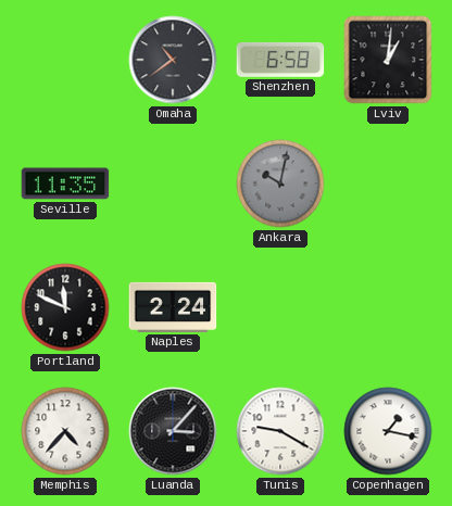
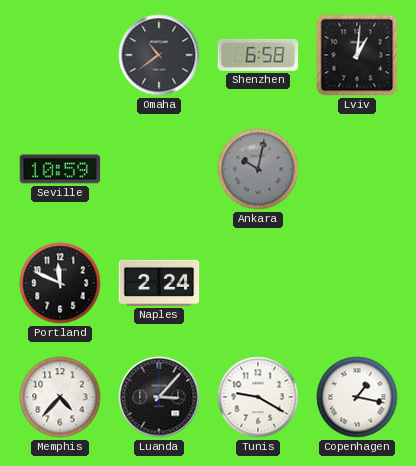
Seville: 11:35 -> 10:59
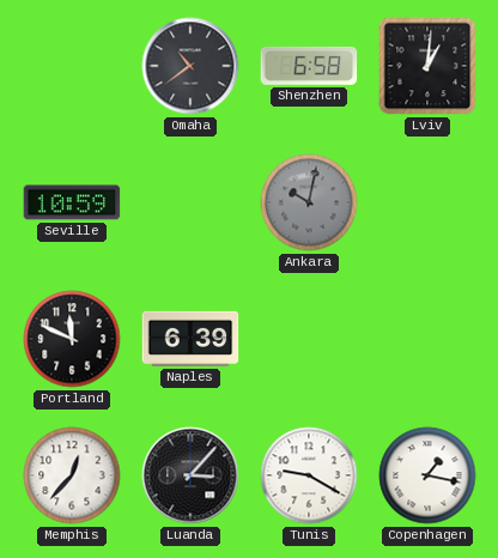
Naples: 2:24 -> 6:39
Memphis: 4:37 -> 12:37
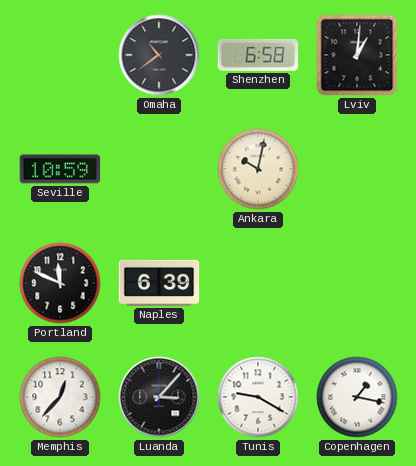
Ankara dial: grey -> cream
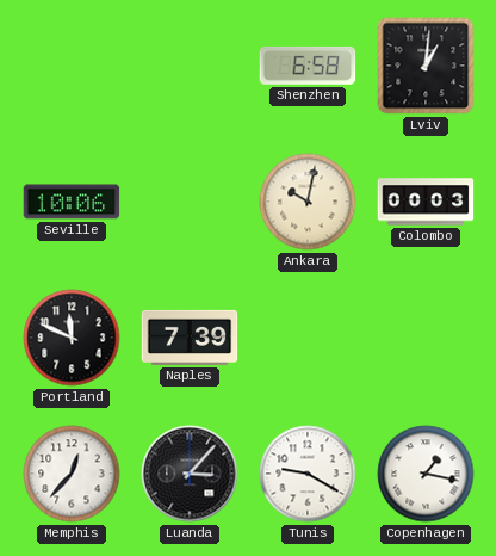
Omaha: 10:39 -> none
Seville: 10:59 -> 10:06
Colombo: none -> 00:03
Naples: 6:39 -> 7:39
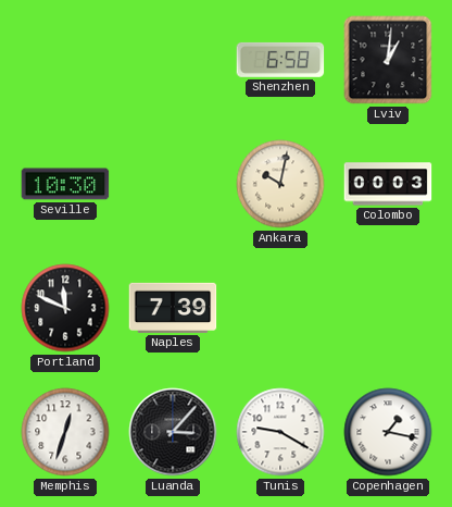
Seville: 10:06 -> 10:30
Memphis: 12:37 -> 12:33
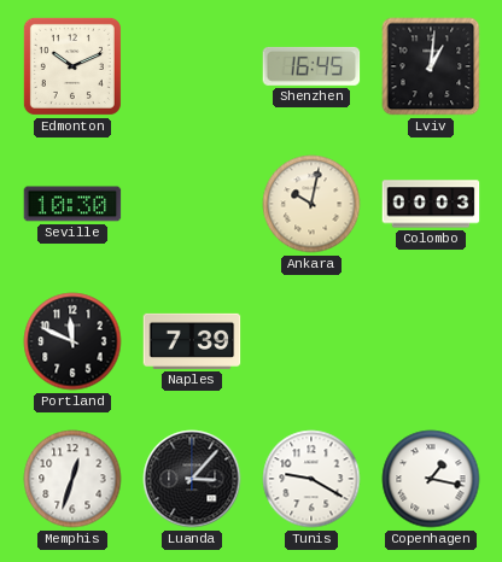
Edmonton: none -> 10:11
Shenzhen: 6:58 -> 16:45
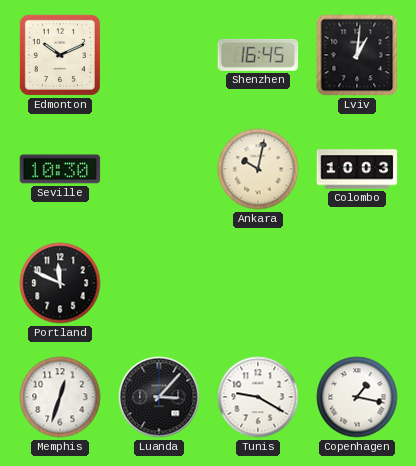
Colombo: 00:03 -> 10:03
Naples: 7:39 -> none
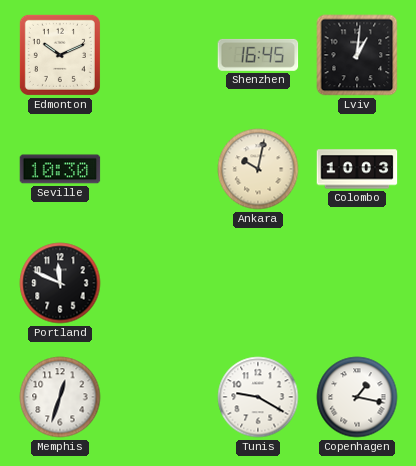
Luanda: 3:07 -> none
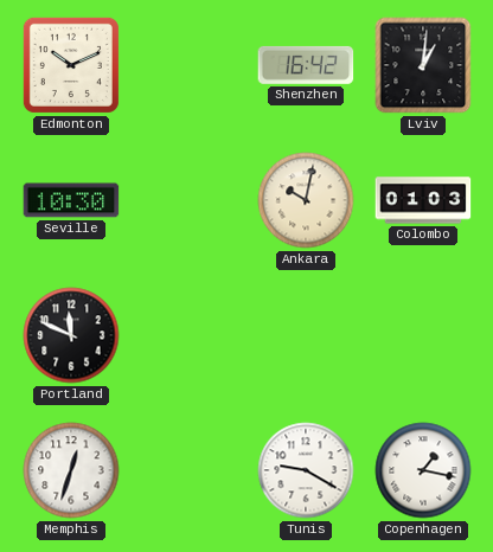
Shenzhen: 16:45 -> 16:42
Colombo: 10:03 -> 01:03
